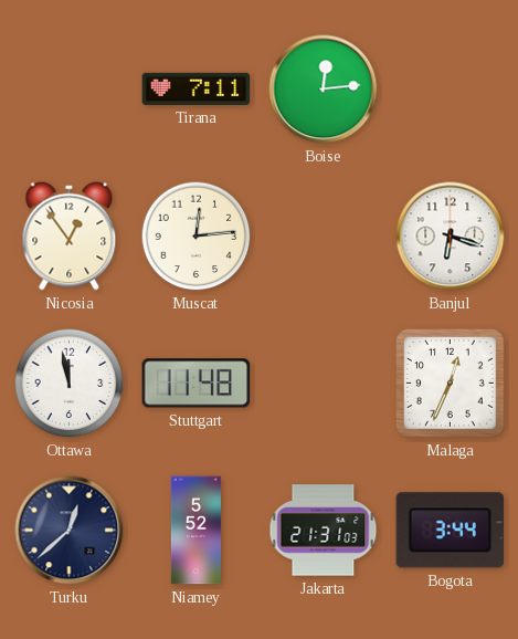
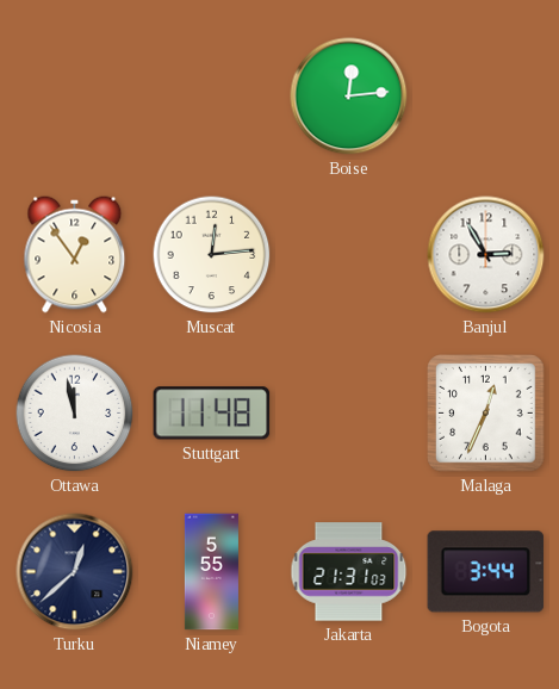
Tirana: 7:11 -> none
Banjul: 6:18 -> 2:55
Niamey: 5:52 -> 5:55
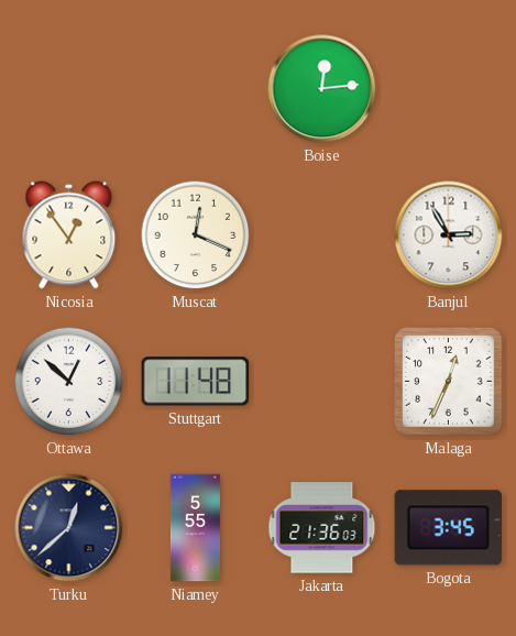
Muscat: 12:14 -> 12:19
Ottawa: 11:58 -> 12:52
Jakarta: 21:31 -> 21:36
Bogota: 3:44 -> 3:45
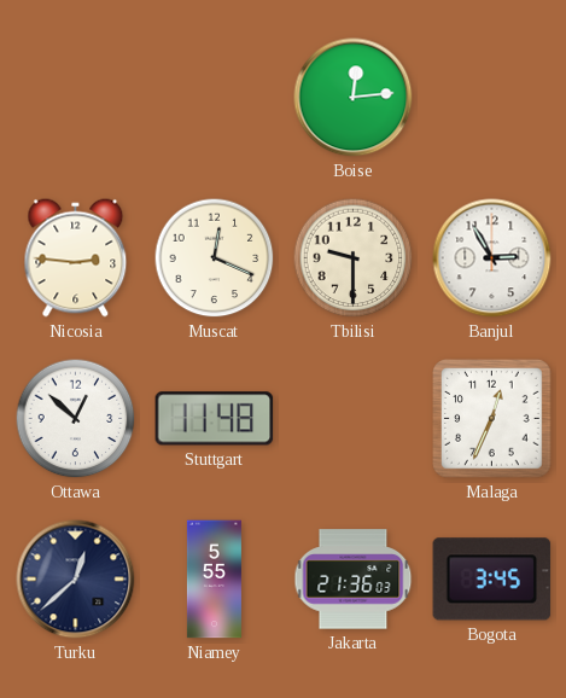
Nicosia: 12:54 -> 2:46
Tbilisi: none -> 9:30
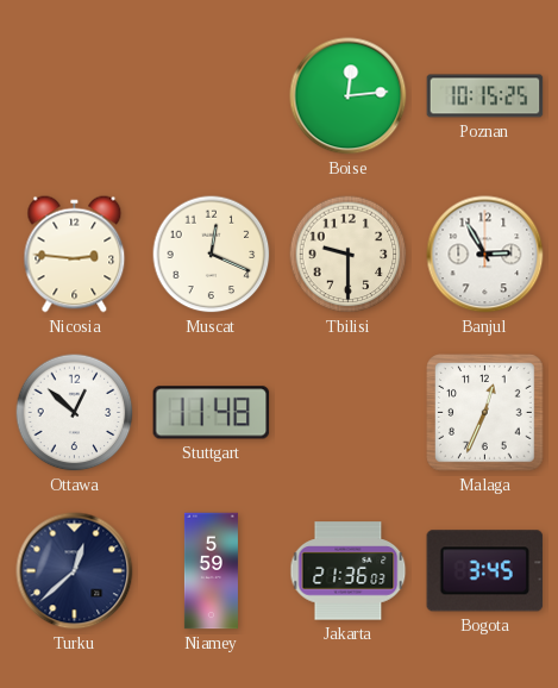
Poznan: none -> 10:15
Niamey: 5:55 -> 5:59
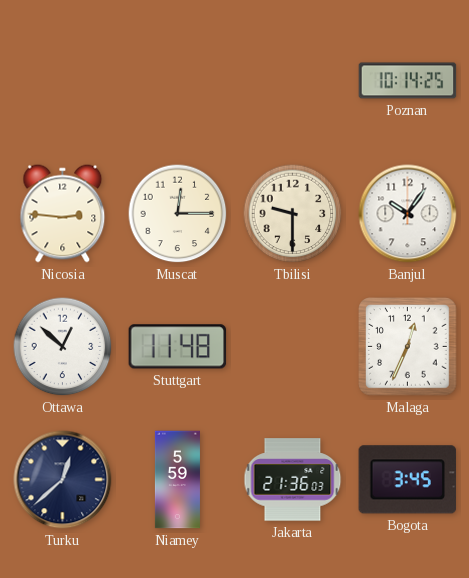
Boise: 12:14 -> none
Poznan: 10:15 -> 10:14
Muscat: 12:19 -> 12:15
Banjul: 2:55 -> 10:06
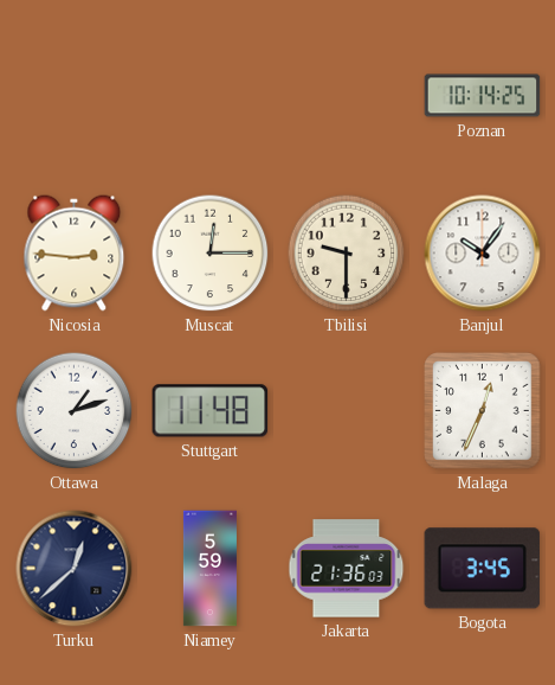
Ottawa: 12:52 -> 1:12
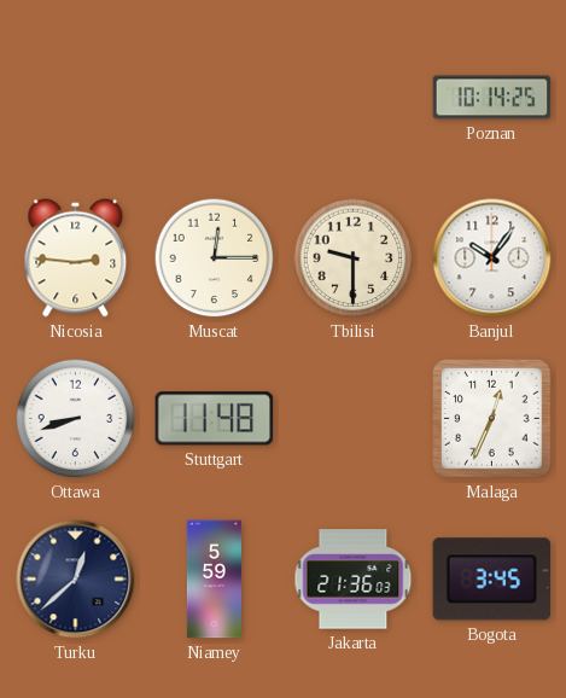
Ottawa: 1:12 -> 8:42
